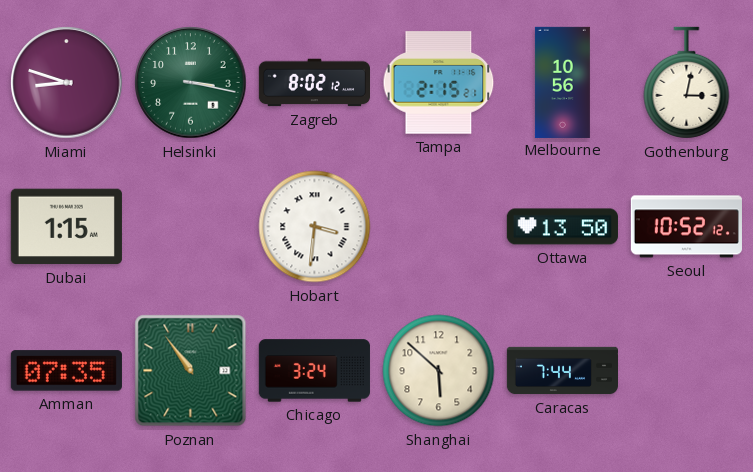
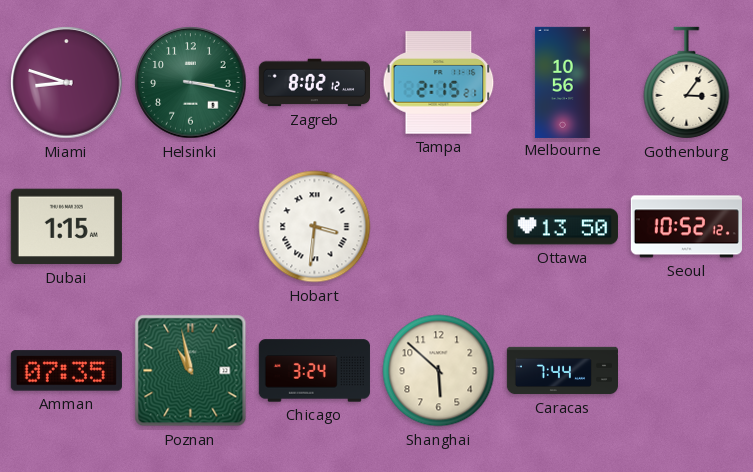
Gothenburg: 3:02 -> 3:06
Poznan: 10:54 -> 10:58
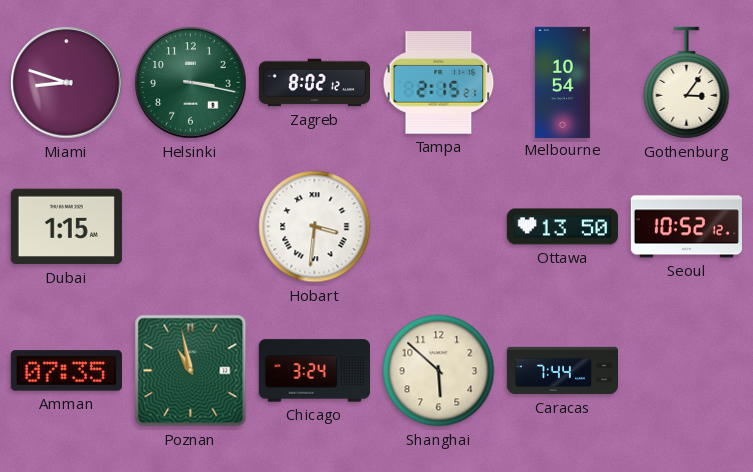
Melbourne: 10:56 -> 10:54
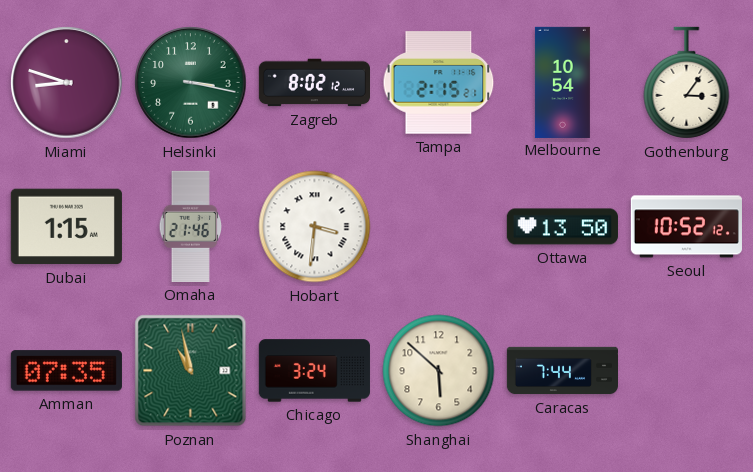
Omaha: none -> 21:46
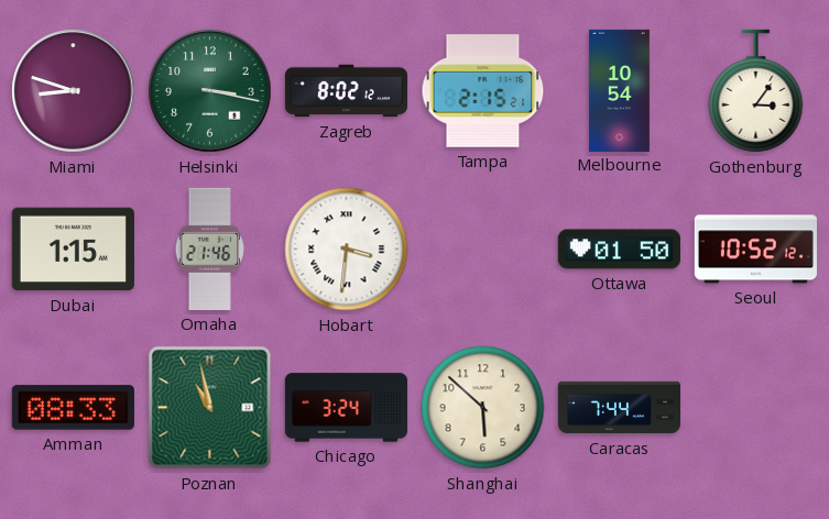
Ottawa: 13:50 -> 01:50
Amman: 07:35 -> 08:33
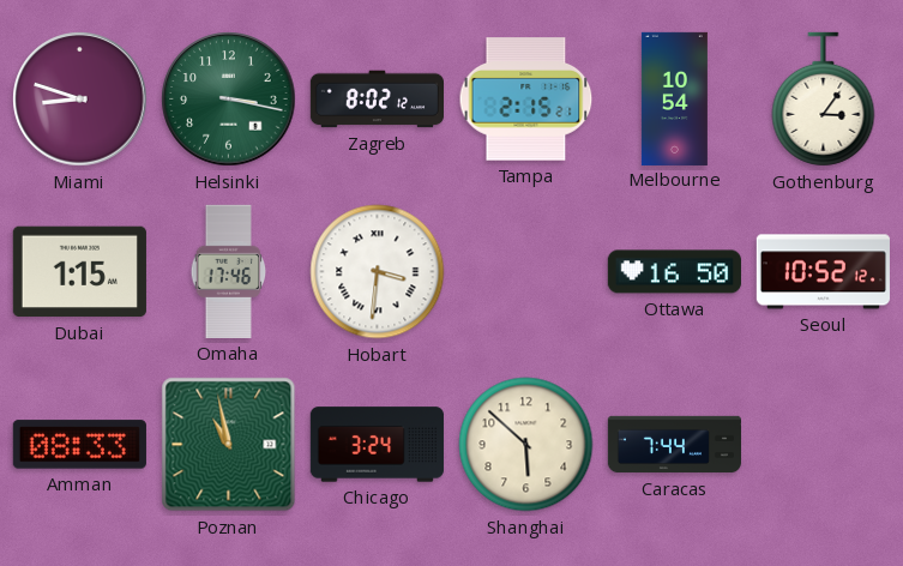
Omaha: 21:46 -> 17:46
Ottawa: 01:50 -> 16:50
